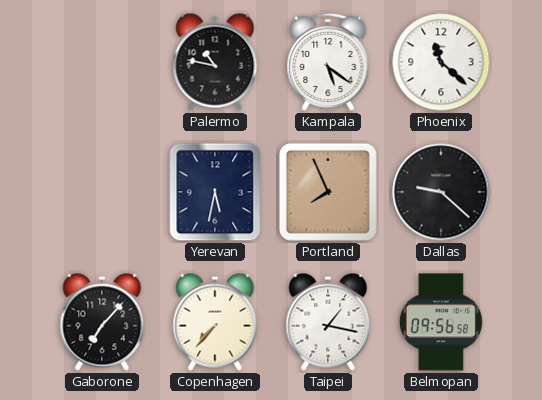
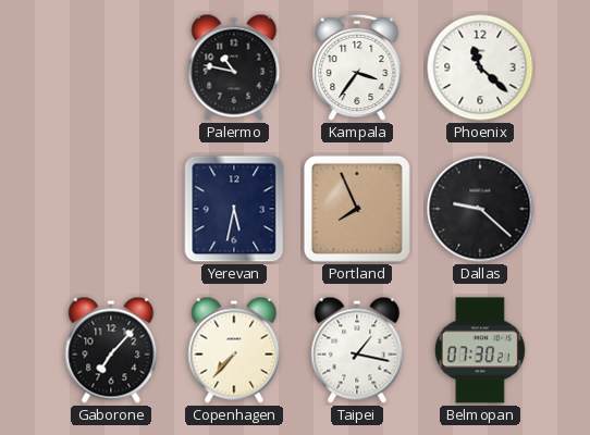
Kampala: 5:21 -> 3:36
Belmopan: 09:56 -> 07:30
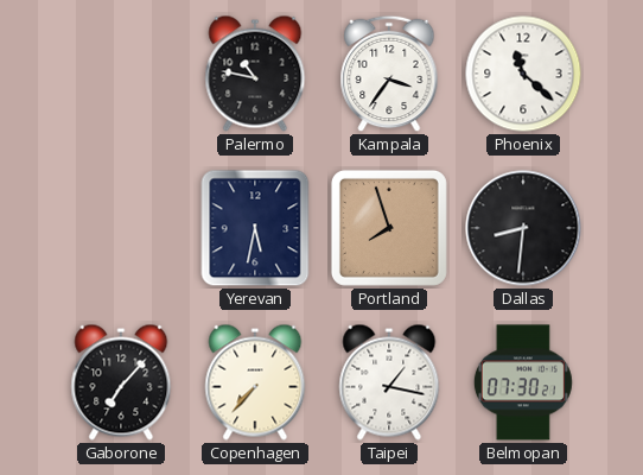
Portland: 7:56 -> 7:57
Dallas: 9:22 -> 8:31
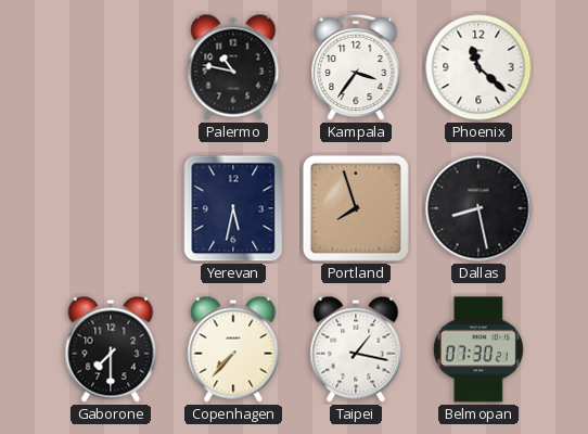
Dallas: 8:31 -> 8:28
Gaborone: 7:07 -> 7:30
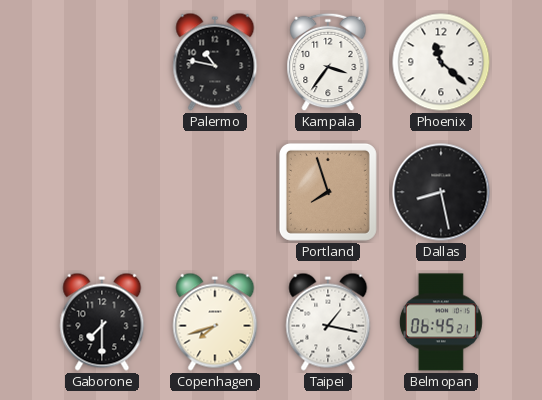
Yerevan: 5:32 -> none
Copenhagen: 7:37 -> 7:42
Belmopan: 07:30 -> 06:45
